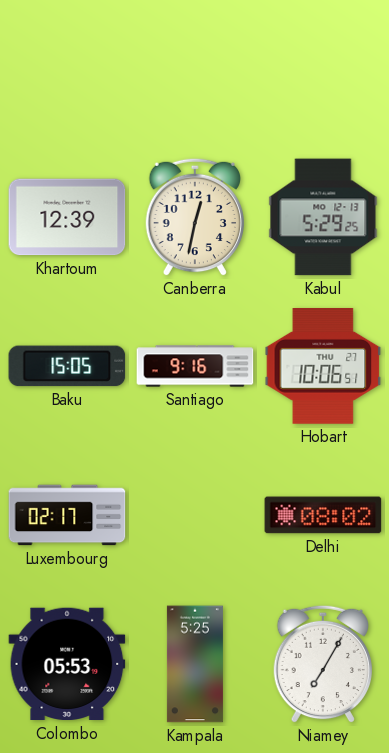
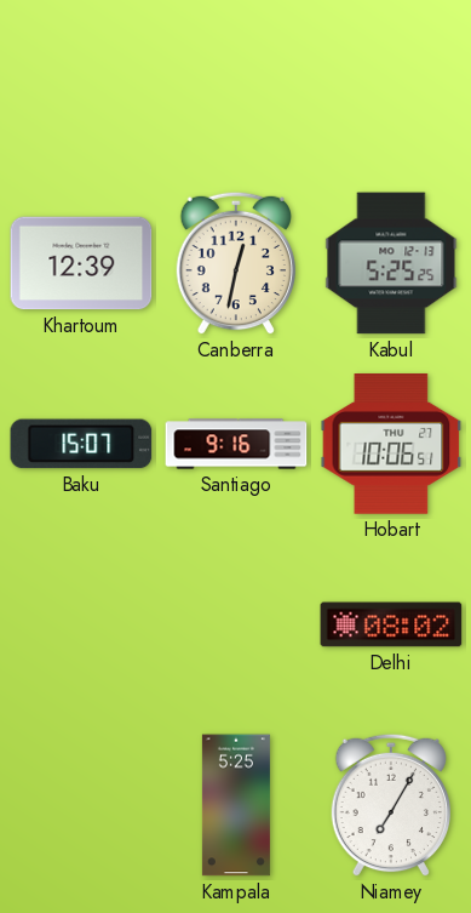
Kabul: 5:29 -> 5:25
Baku: 15:05 -> 15:07
Luxembourg: 02:17 -> none
Colombo: 05:53 -> none
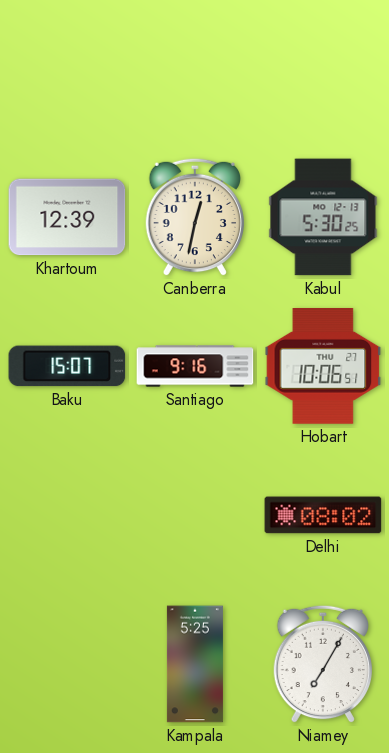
Kabul: 5:25 -> 5:30
